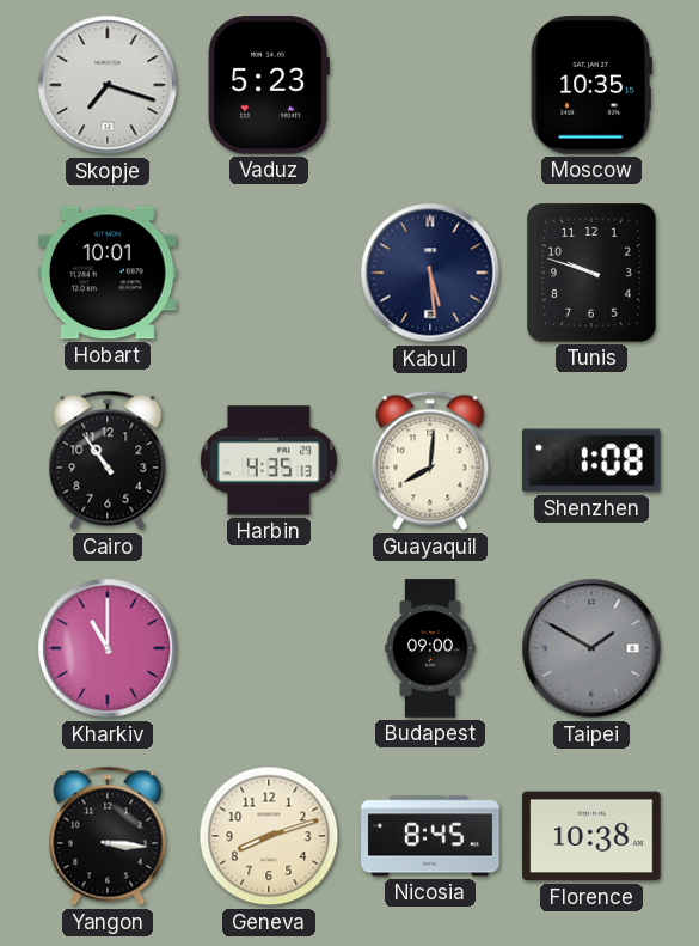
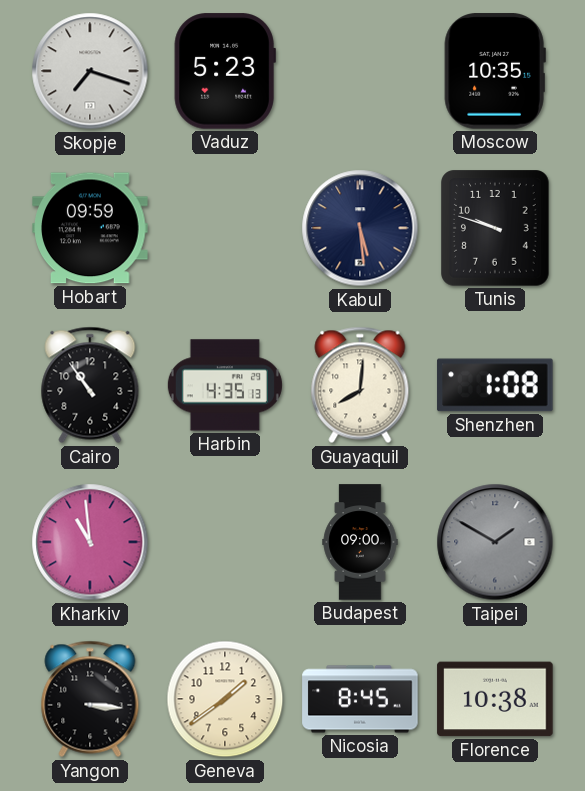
Hobart: 10:01 -> 09:59
Kharkiv: 11:00 -> 10:59
Geneva: 8:12 -> 1:39
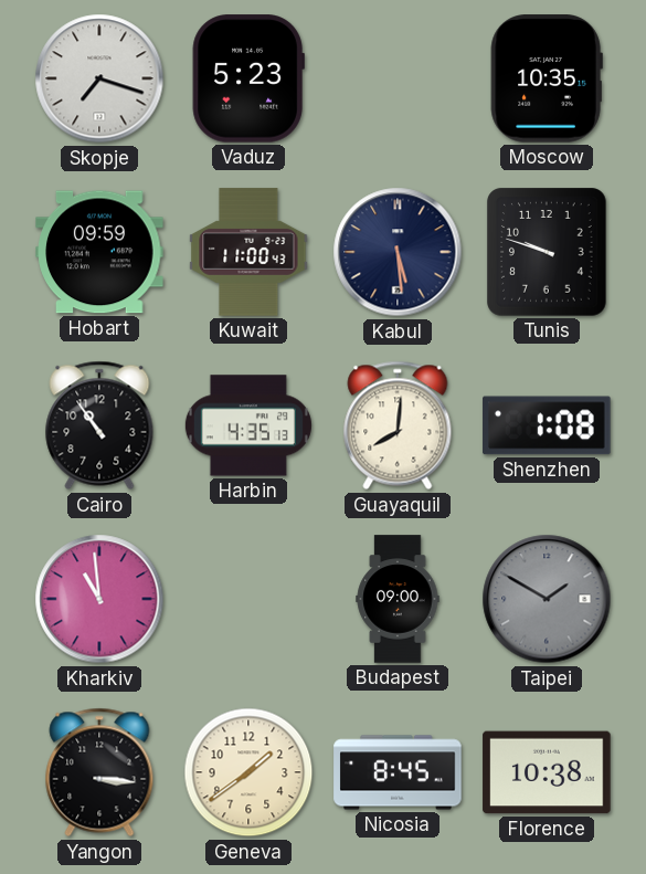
Kuwait: none -> 11:00
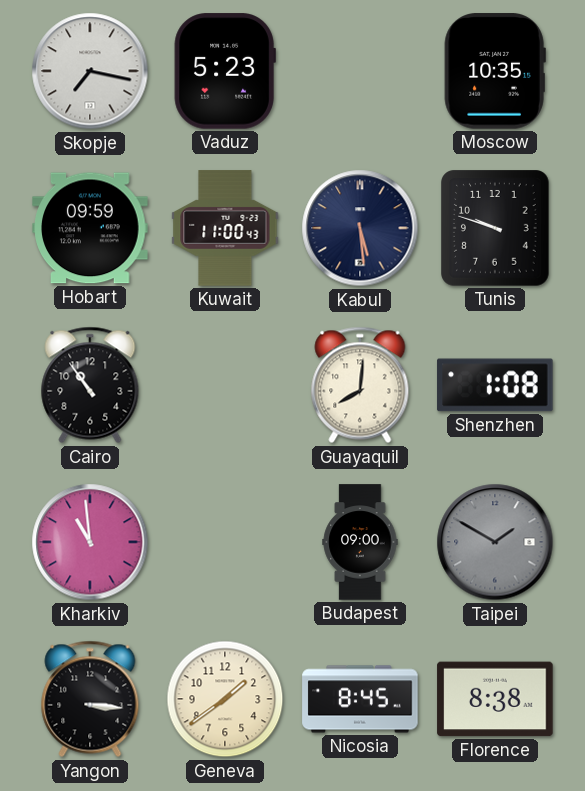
Skopje: 7:18 -> 7:17
Harbin: 4:35 -> none
Florence: 10:38 -> 8:38
